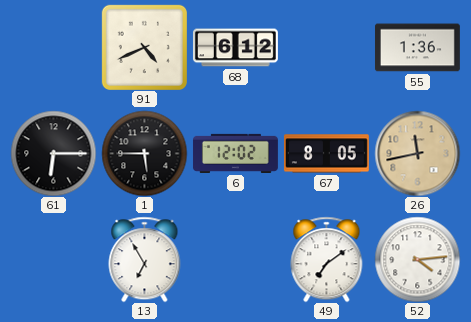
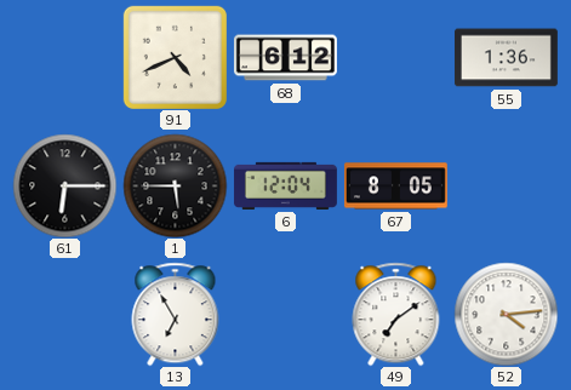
6: 12:02 -> 12:04
26: 11:43 -> none
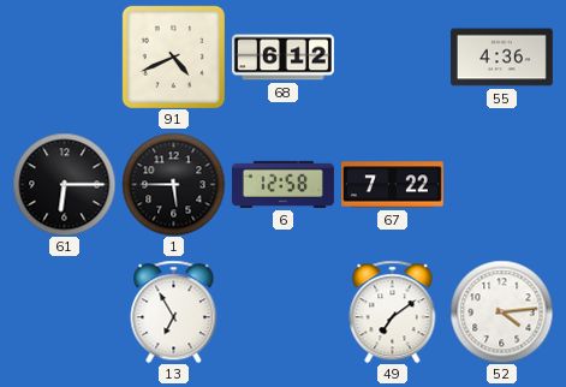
55: 1:36 -> 4:36
6: 12:04 -> 12:58
67: 8:05 -> 7:22
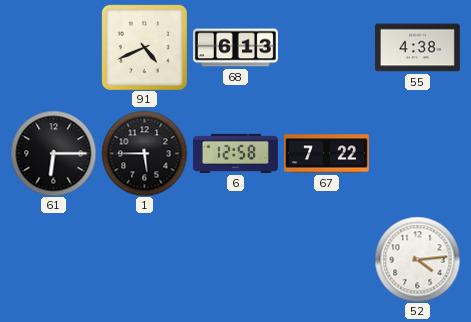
68: 6:12 -> 6:13
55: 4:36 -> 4:38
13: 6:55 -> none
49: 7:09 -> none
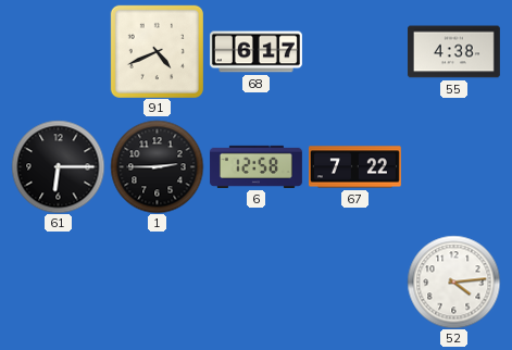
68: 6:13 -> 6:17
1: 5:45 -> 2:45
